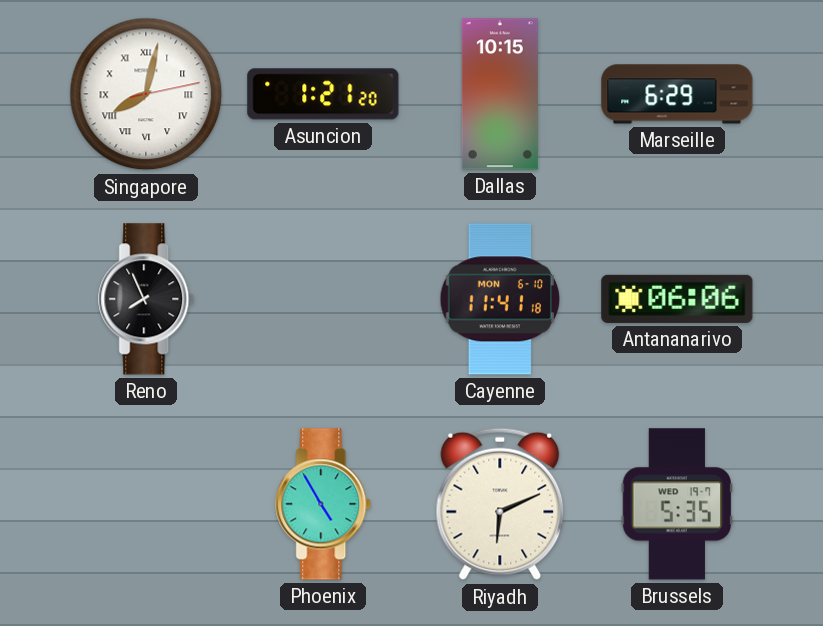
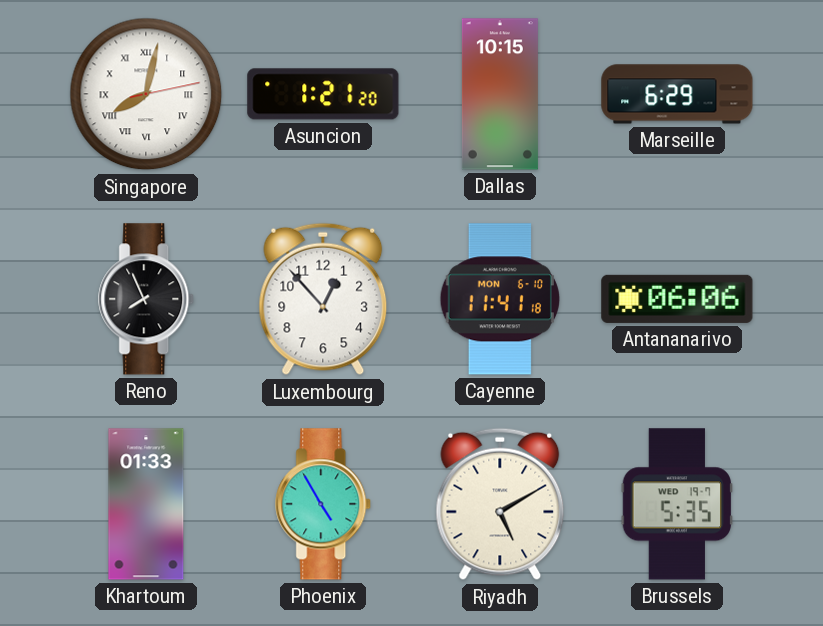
Luxembourg: none -> 12:53
Khartoum: none -> 01:33
Riyadh: 6:11 -> 5:10
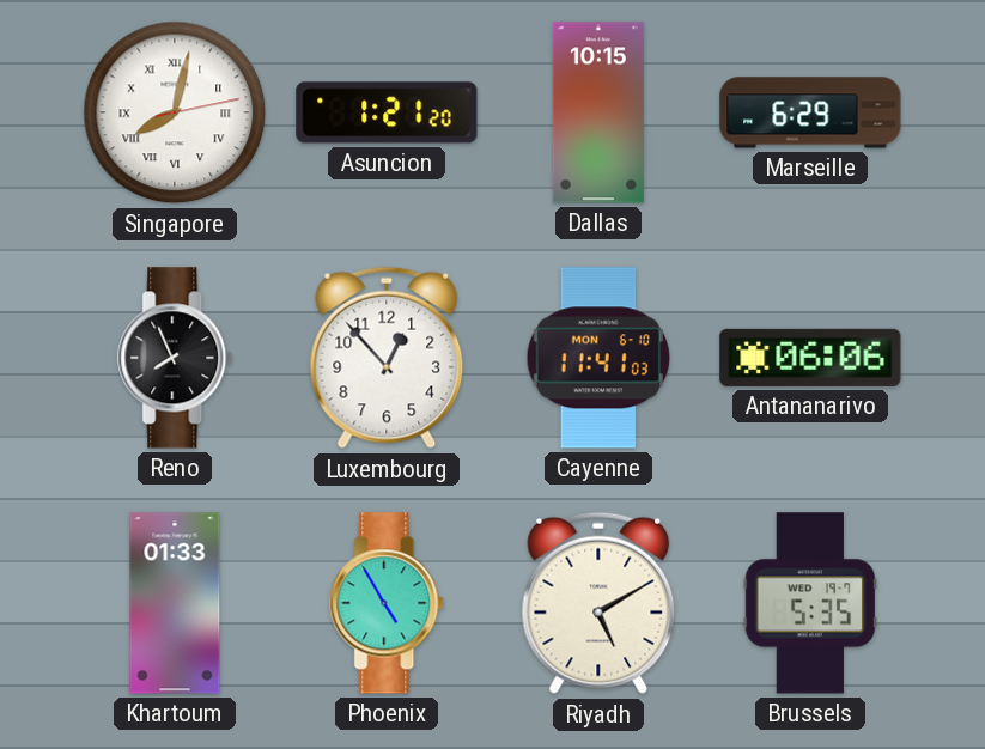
Cayenne: 11:41:18 -> 11:41:03
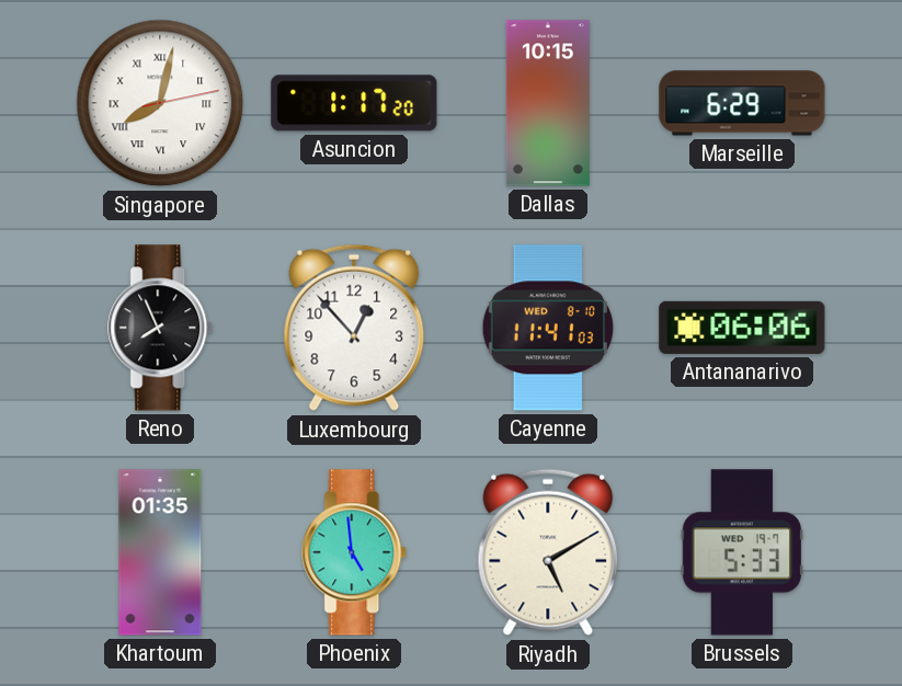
Asuncion: 1:21 -> 1:17
Cayenne date: MON 6-10 -> WED 8-10
Khartoum: 01:33 -> 01:35
Phoenix: 4:55 -> 4:59
Brussels: 5:35 -> 5:33
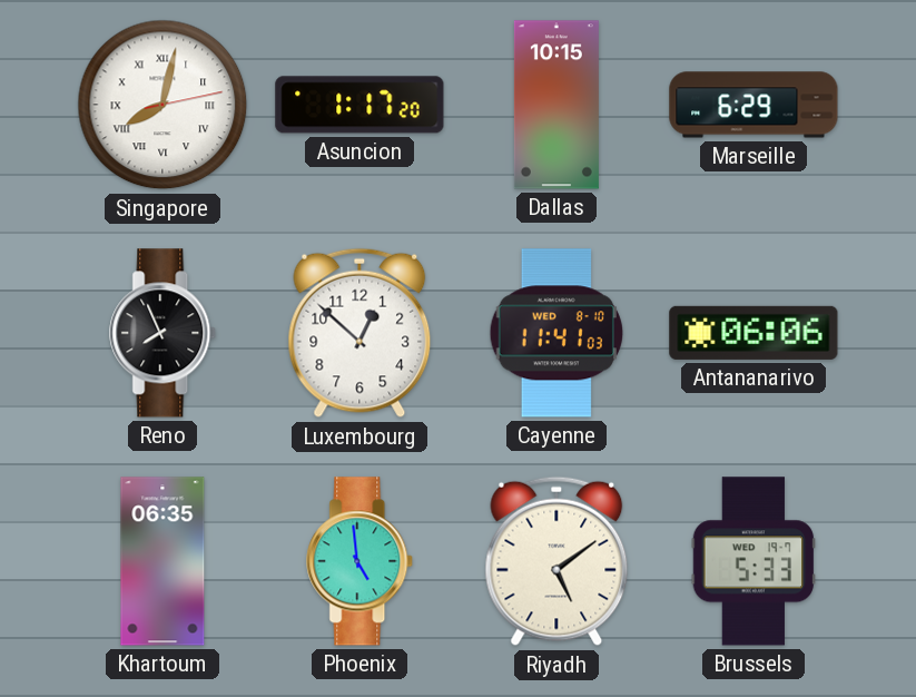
Luxembourg: 12:53 -> 12:52
Khartoum: 01:35 -> 06:35
Riyadh: 5:10 -> 5:09
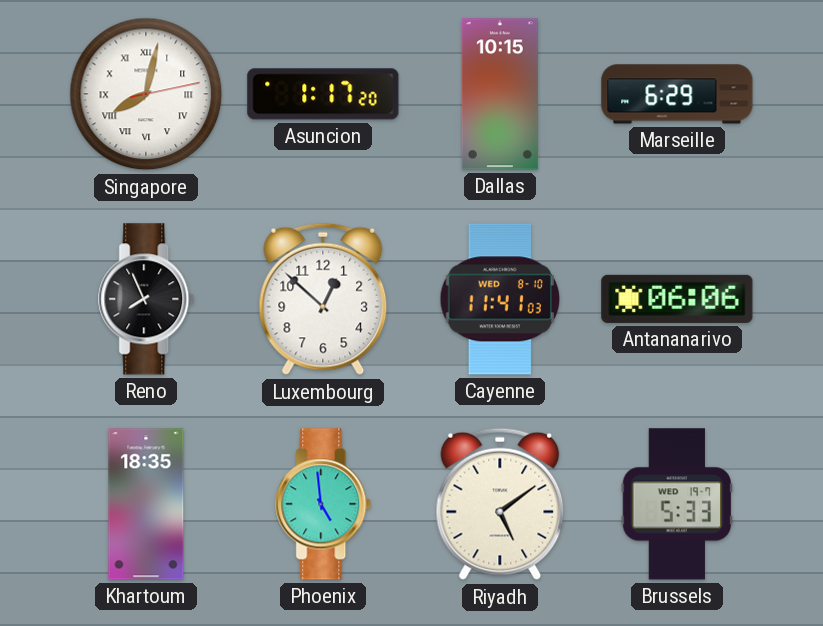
Khartoum: 06:35 -> 18:35
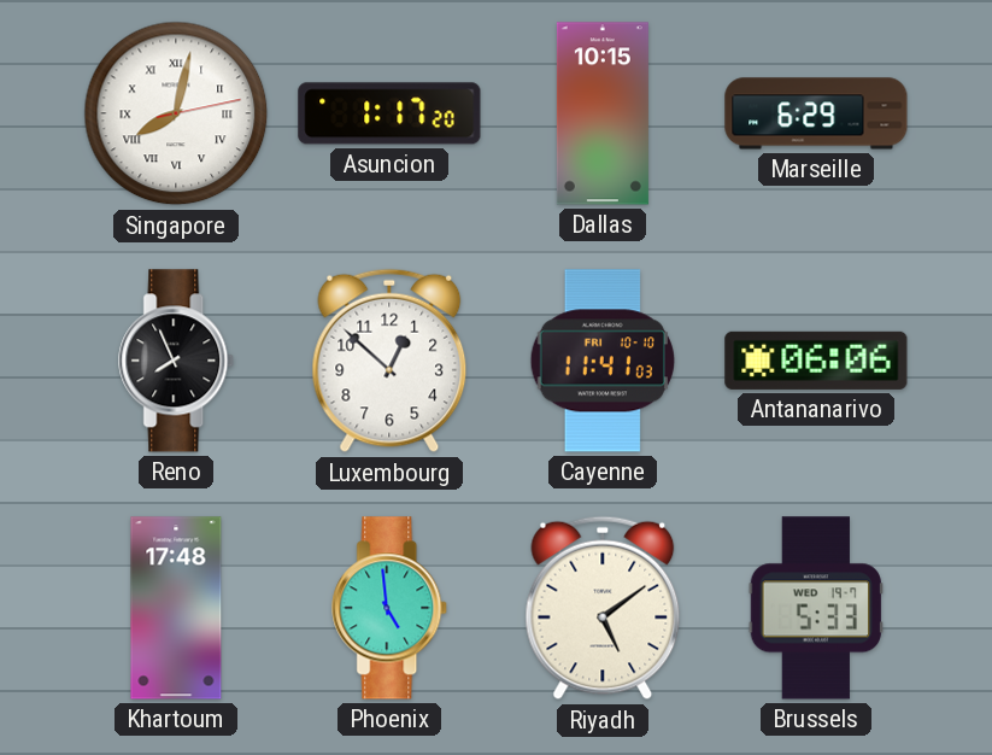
Cayenne date: WED 8-10 -> FRI 10-10
Khartoum: 18:35 -> 17:48
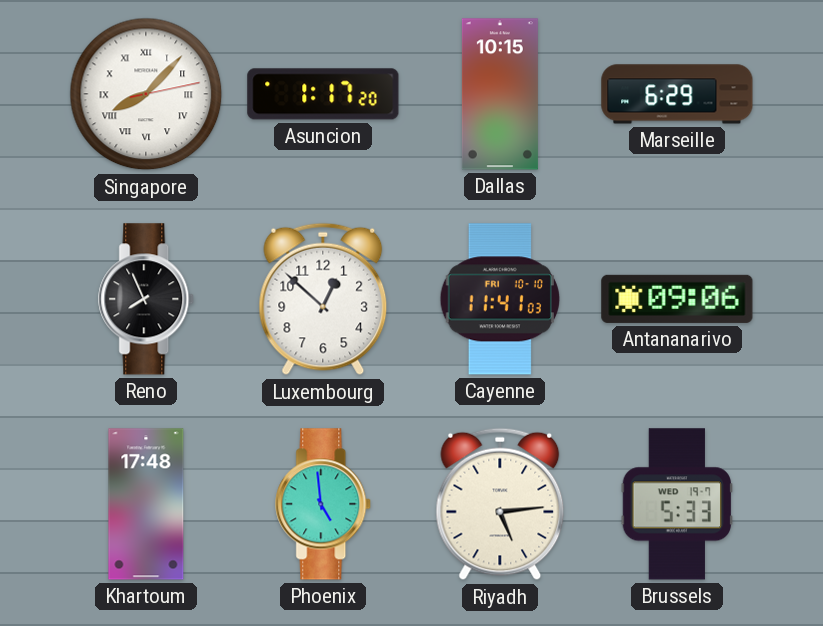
Singapore: 8:02 -> 8:07
Antananarivo: 06:06 -> 09:06
Riyadh: 5:09 -> 5:14
